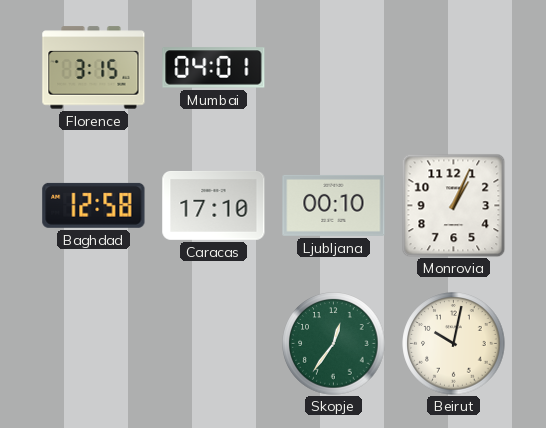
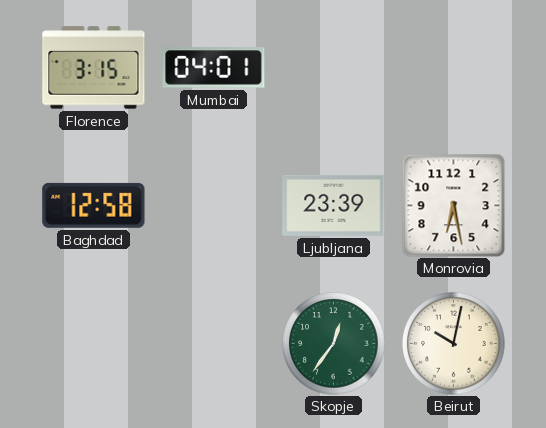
Caracas: 17:10 -> none
Ljubljana: 00:10 -> 23:39
Monrovia: 1:04 -> 6:28
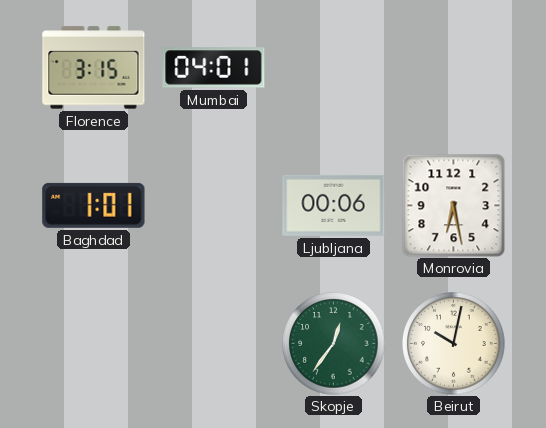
Baghdad: 12:58 -> 1:01
Ljubljana: 23:39 -> 00:06
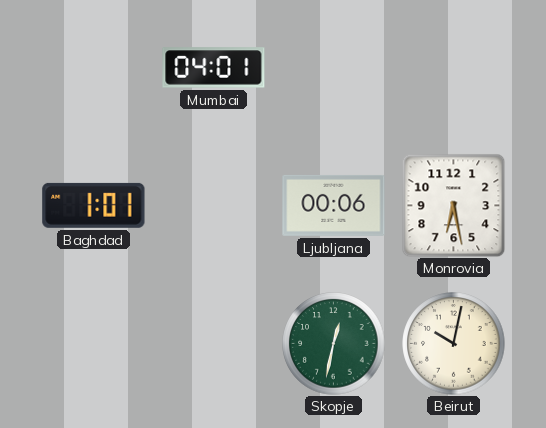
Florence: 3:15 -> none
Skopje: 12:36 -> 12:32
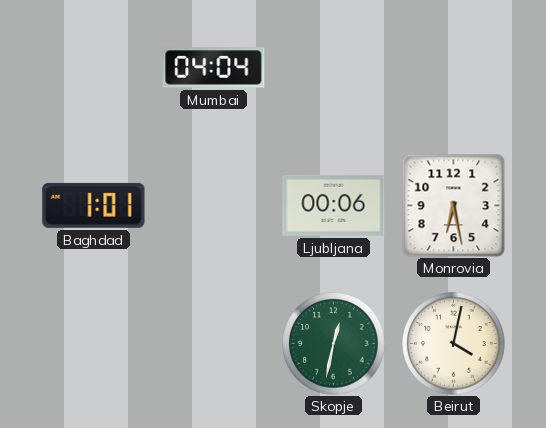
Mumbai: 04:01 -> 04:04
Beirut: 10:02 -> 4:02
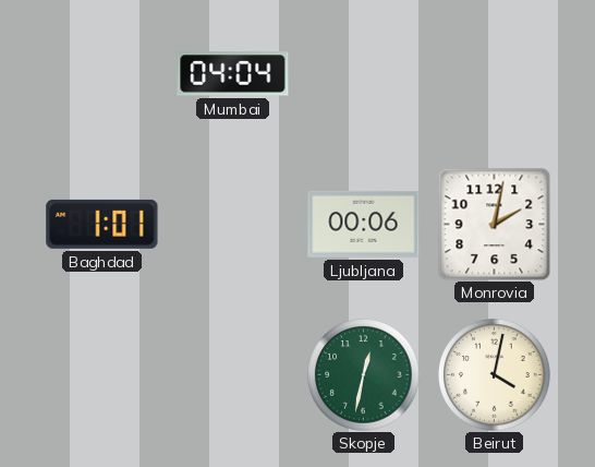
Monrovia: 6:28 -> 2:02
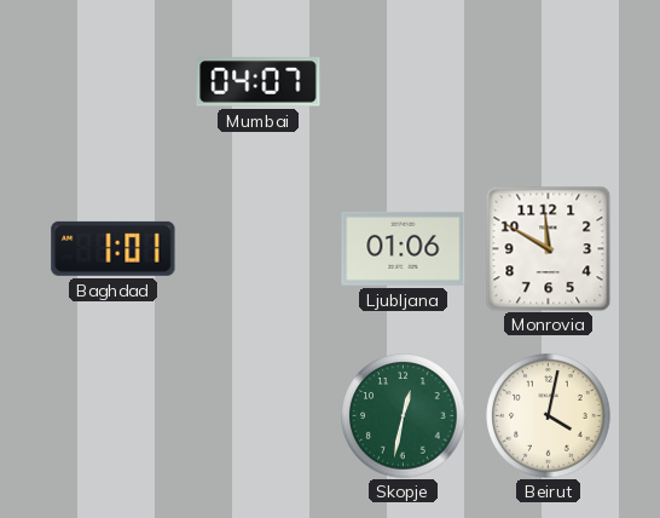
Mumbai: 04:04 -> 04:07
Ljubljana: 00:06 -> 01:06
Monrovia: 2:02 -> 11:50
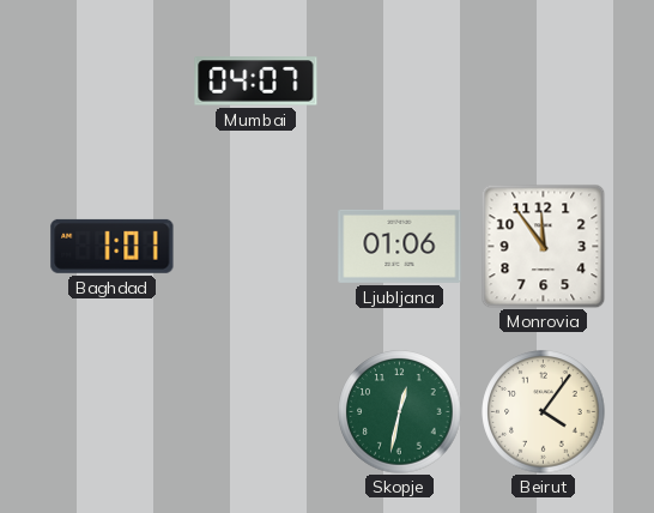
Monrovia: 11:50 -> 11:54
Beirut: 4:02 -> 4:06
